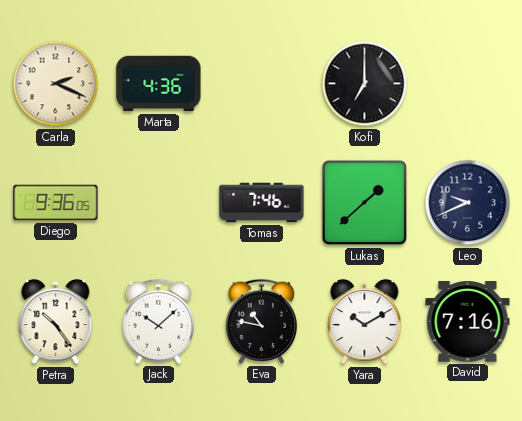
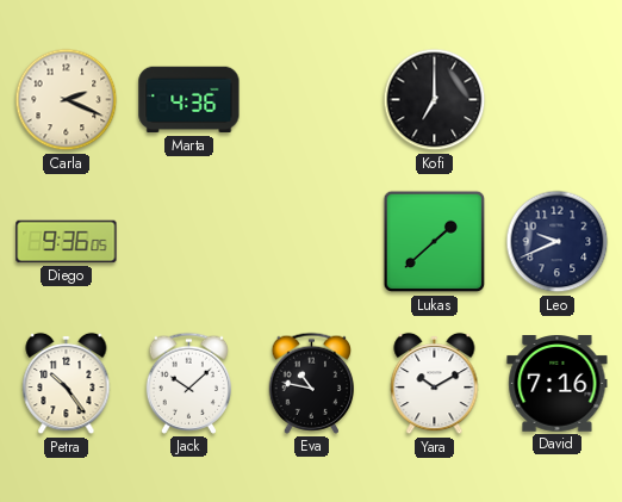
Tomas: 7:46 -> none
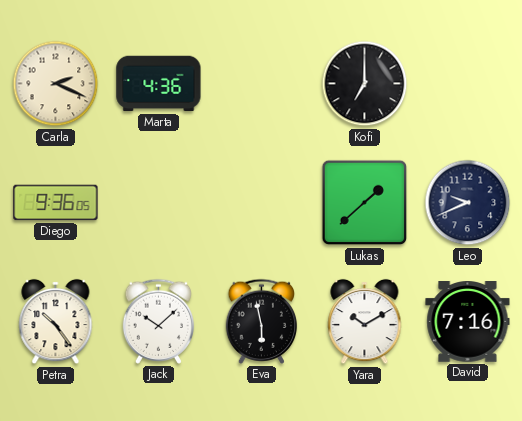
Eva: 10:47 -> 5:58
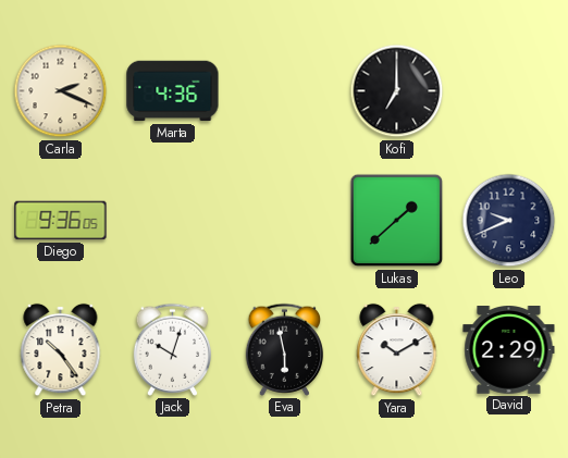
Jack: 10:08 -> 10:03
David: 7:16 -> 2:29
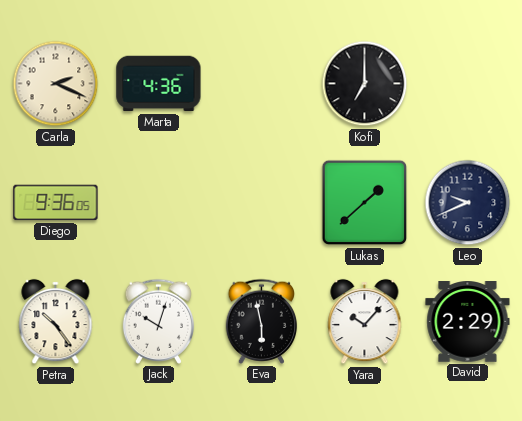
Yara: 10:10 -> 10:07
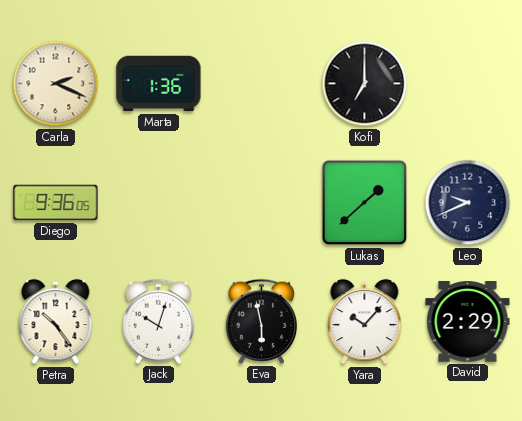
Marta: 4:36 -> 1:36
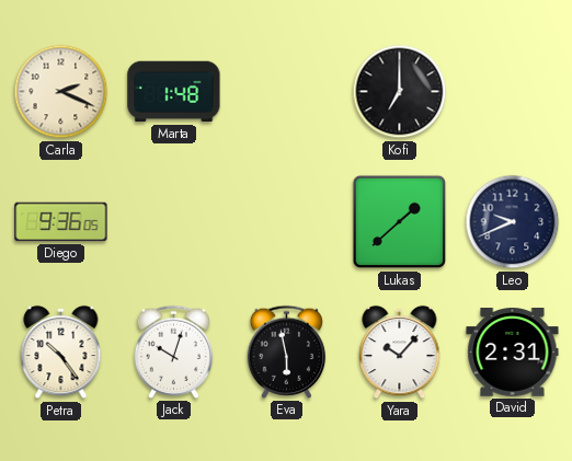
Marta: 1:36 -> 1:48
David: 2:29 -> 2:31
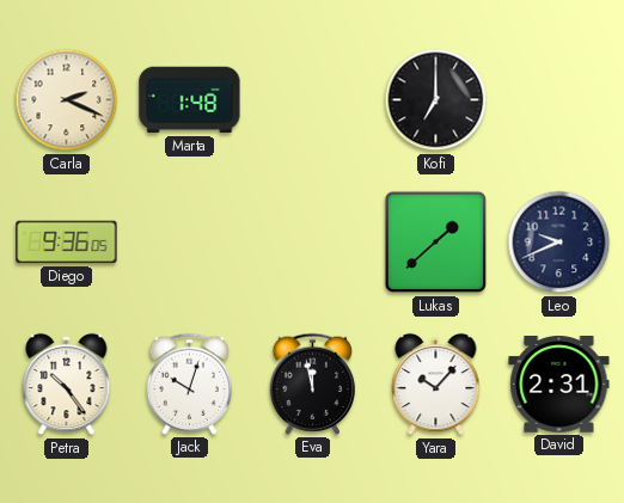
Eva: 5:58 -> 11:58
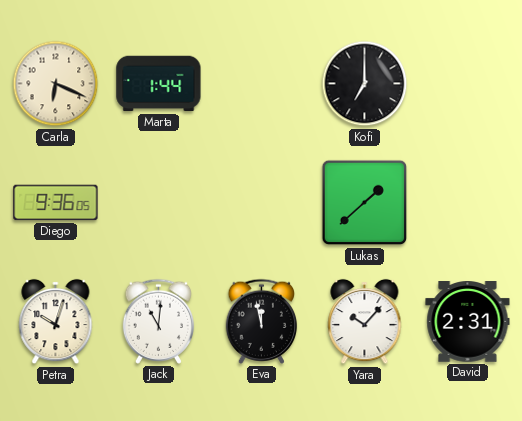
Carla: 2:19 -> 6:19
Marta: 1:48 -> 1:44
Leo: 9:41 -> none
Petra: 10:24 -> 10:03
Jack: 10:03 -> 11:01
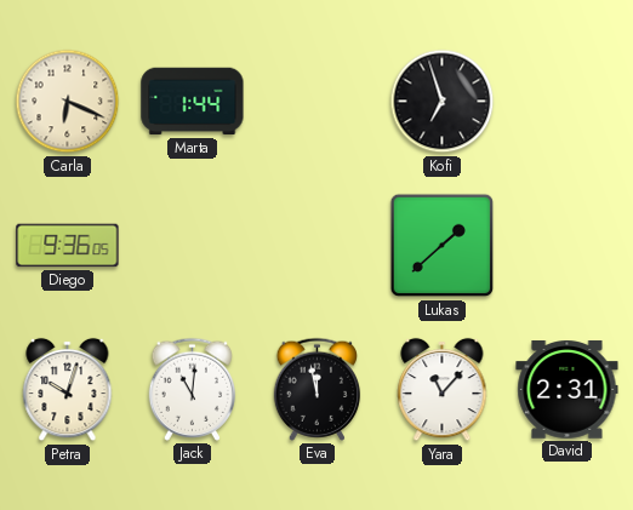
Kofi: 7:00 -> 6:57
Yara: 10:07 -> 11:07
